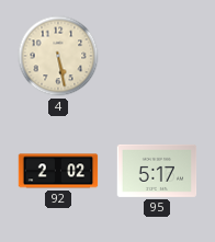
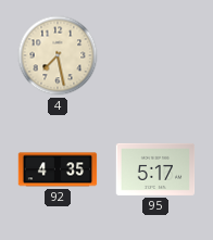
4: 5:28 -> 7:28
92: 2:02 -> 4:35
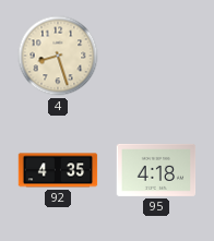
4: 7:28 -> 8:27
95: 5:17 -> 4:18
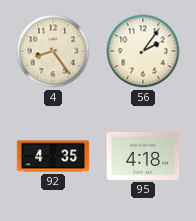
4: 8:27 -> 8:24
56: none -> 2:06
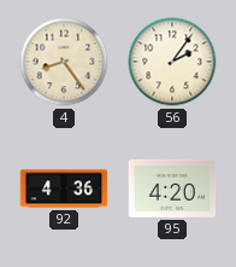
92: 4:35 -> 4:36
95: 4:18 -> 4:20
